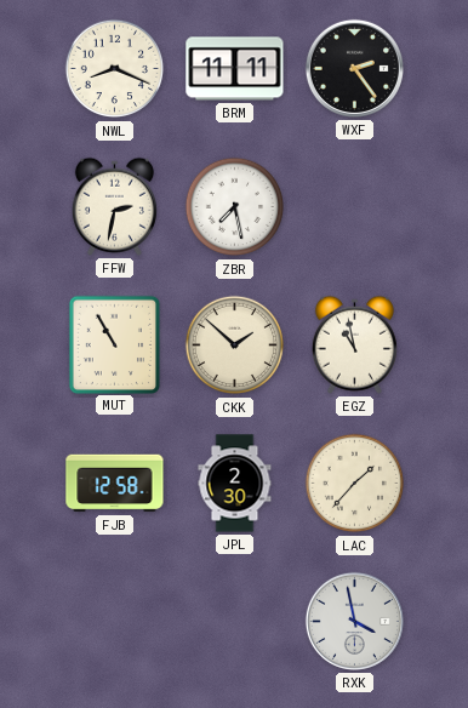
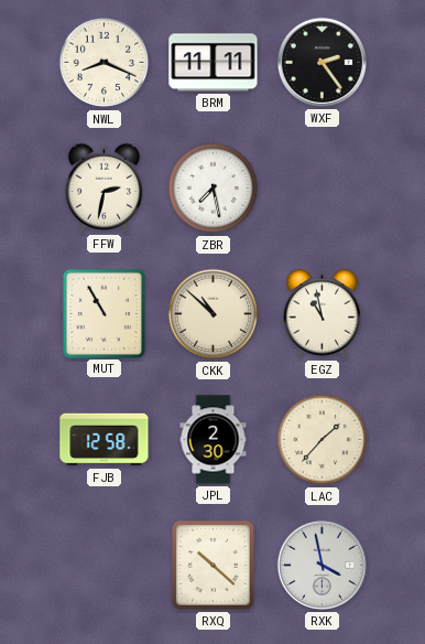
CKK: 1:52 -> 10:52
RXQ: none -> 10:22
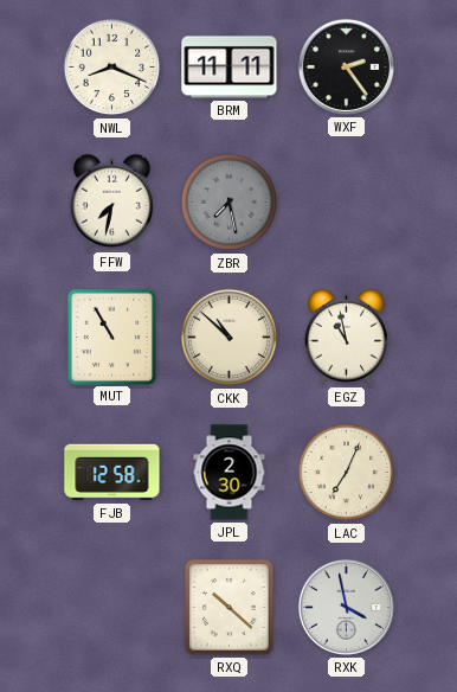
FFW: 2:32 -> 7:32
ZBR dial: white -> grey
LAC: 1:37 -> 7:04
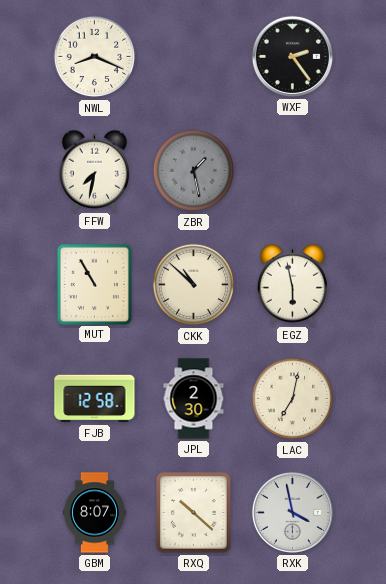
BRM: 11:11 -> none
ZBR: 7:28 -> 1:28
EGZ: 10:58 -> 5:58
LAC: 7:04 -> 7:02
GBM: none -> 8:07
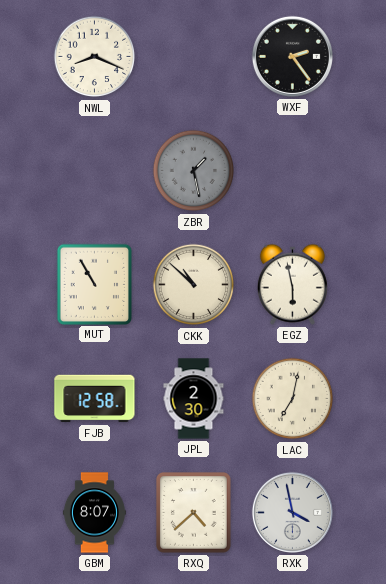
FFW: 7:32 -> none
RXQ: 10:22 -> 4:38
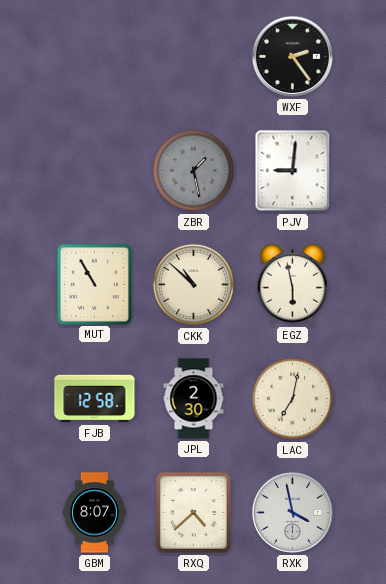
NWL: 8:19 -> none
PJV: none -> 9:01
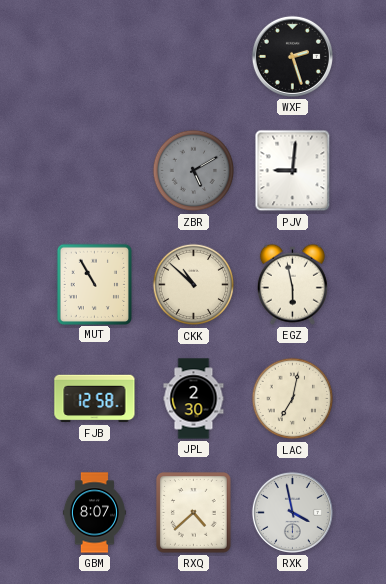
WXF: 2:24 -> 2:27
ZBR: 1:28 -> 5:10
